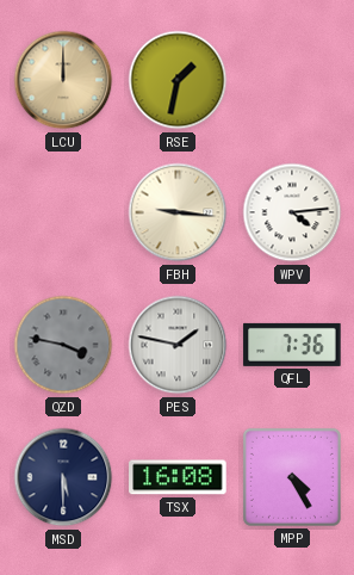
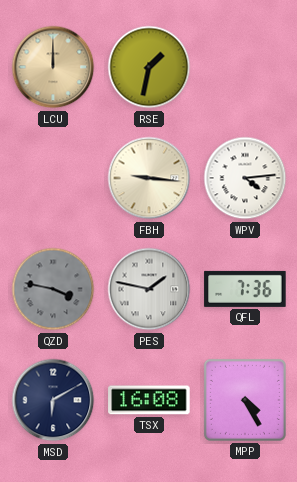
MSD: 5:30 -> 6:10
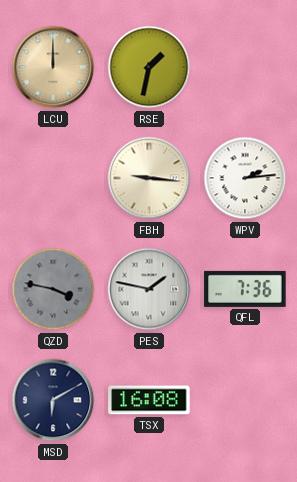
WPV: 4:14 -> 2:14
MPP: 4:25 -> none
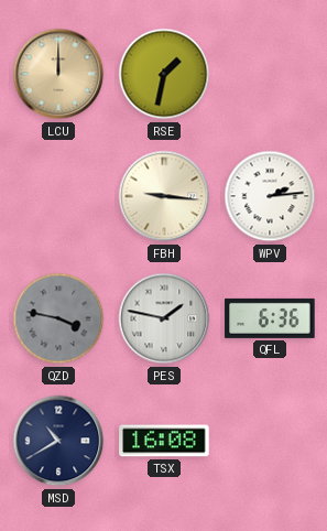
QFL: 7:36 -> 6:36
MSD: 6:10 -> 10:40
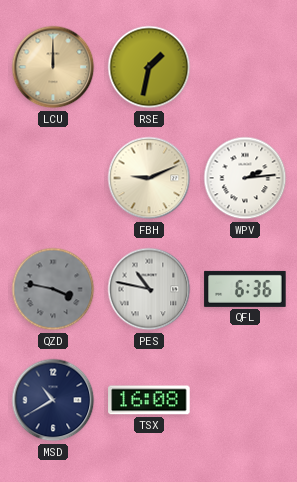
FBH: 9:16 -> 9:11
PES: 1:47 -> 10:47
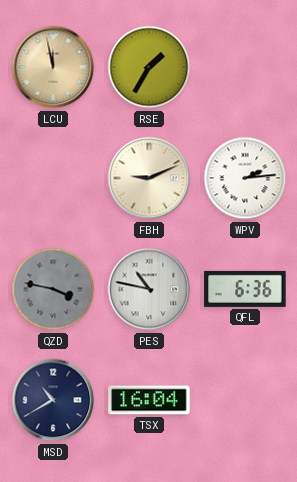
LCU: 12:00 -> 11:58
RSE: 1:32 -> 1:35
TSX: 16:08 -> 16:04
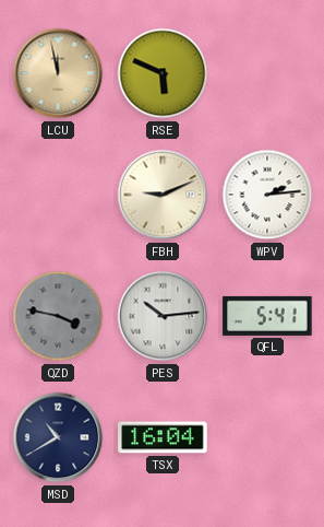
RSE: 1:35 -> 5:49
PES: 10:47 -> 10:14
QFL: 6:36 -> 5:41
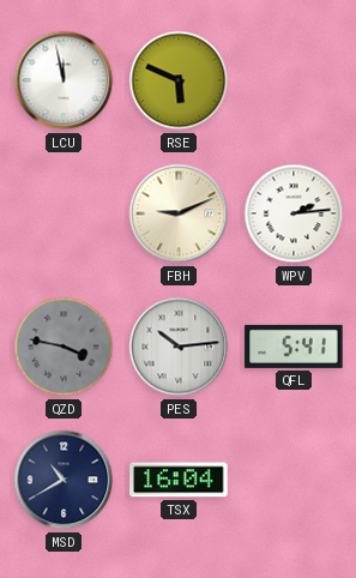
LCU dial: champagne -> white
